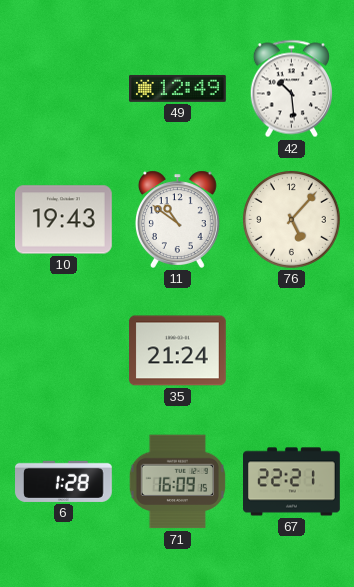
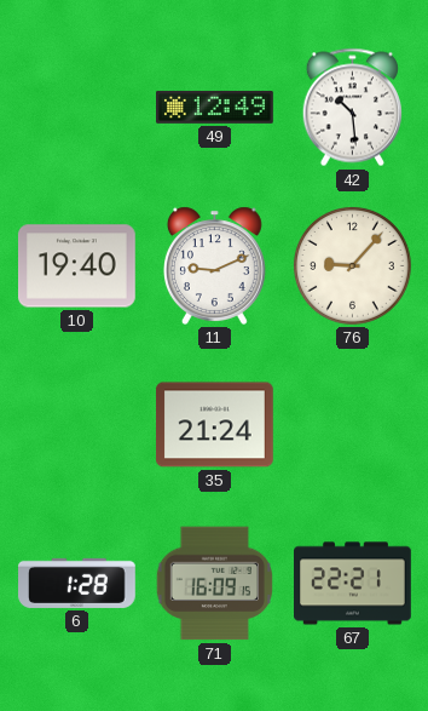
10: 19:43 -> 19:40
11: 10:51 -> 9:11
76: 5:07 -> 9:07
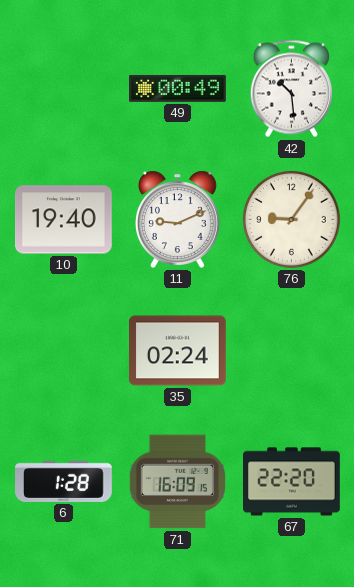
49: 12:49 -> 00:49
76: 9:07 -> 9:06
35: 21:24 -> 02:24
67: 22:21 -> 22:20
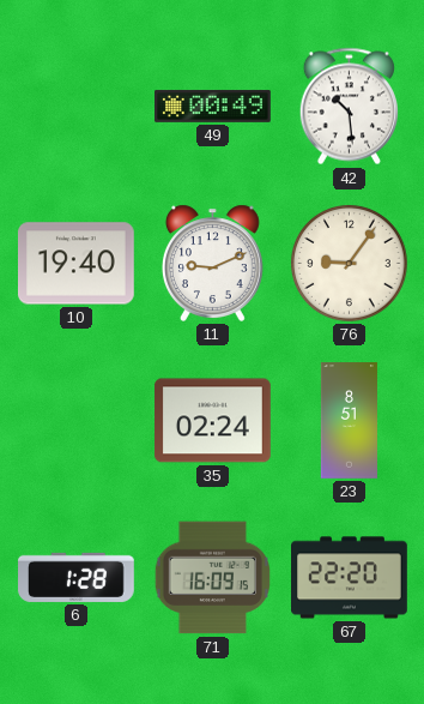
23: none -> 8:51
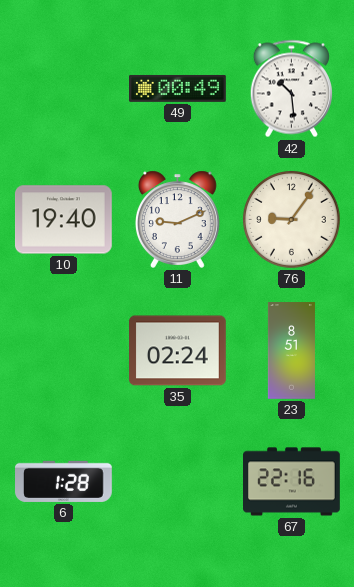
71: 16:09 -> none
67: 22:20 -> 22:16
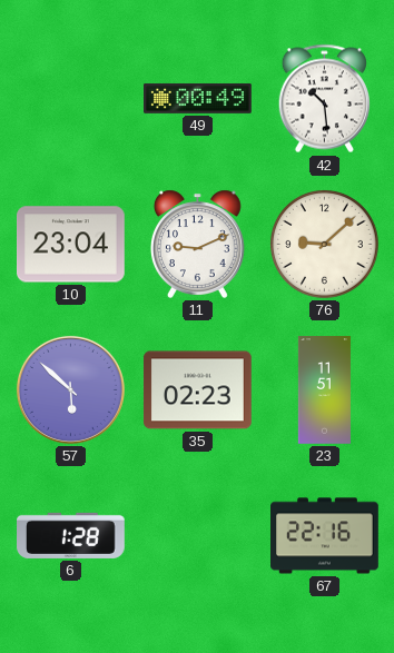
10: 19:40 -> 23:04
76: 9:06 -> 9:08
57: none -> 5:52
35: 02:24 -> 02:23
23: 8:51 -> 11:51
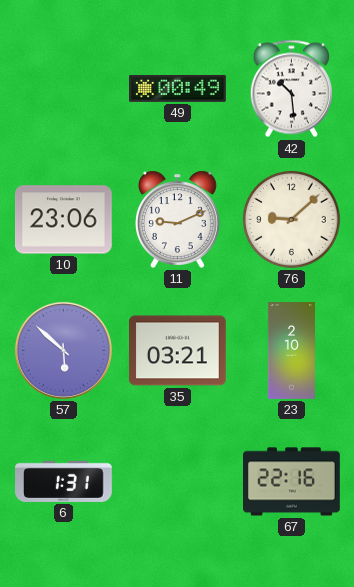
10: 23:04 -> 23:06
35: 02:23 -> 03:21
23: 11:51 -> 2:10
6: 1:28 -> 1:31
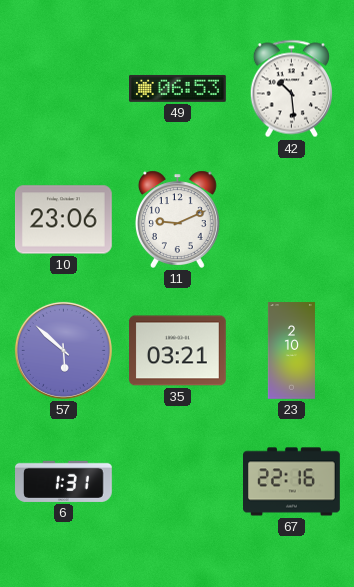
49: 00:49 -> 06:53
76: 9:08 -> none
